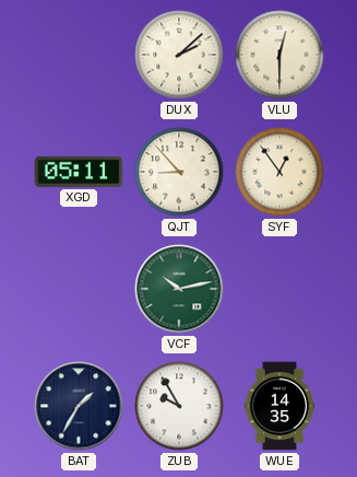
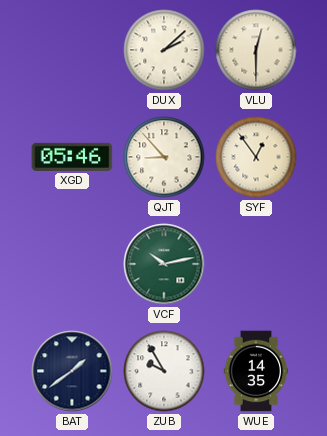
XGD: 05:11 -> 05:46
BAT: 1:35 -> 1:39
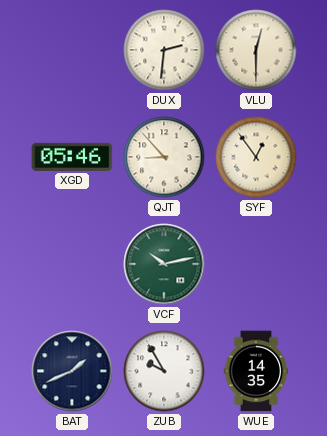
DUX: 2:08 -> 2:31
BAT: 1:39 -> 1:41
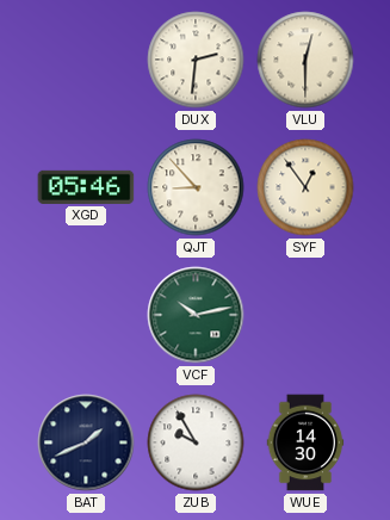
WUE: 14:35 -> 14:30
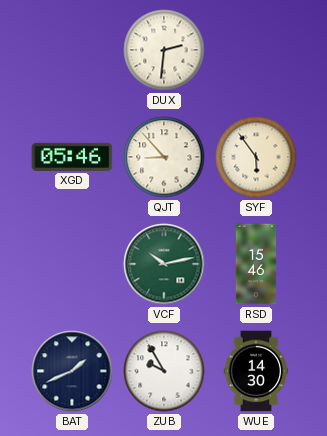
VLU: 12:30 -> none
SYF: 12:54 -> 5:54
RSD: none -> 15:46
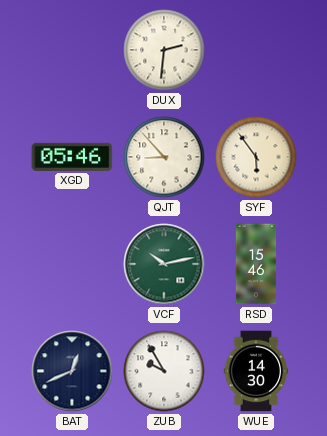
BAT: 1:41 -> 12:41
